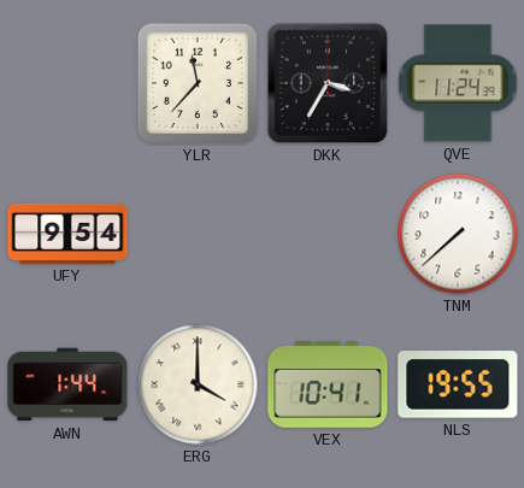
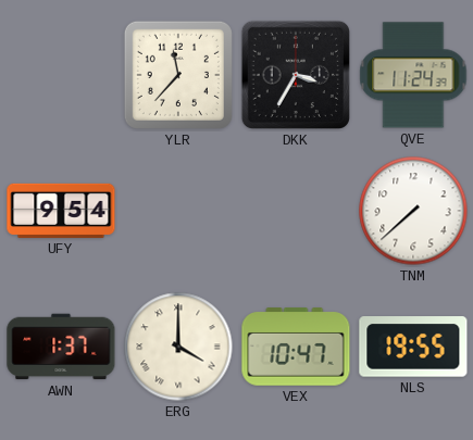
AWN: 1:44 -> 1:37
VEX: 10:41 -> 10:47
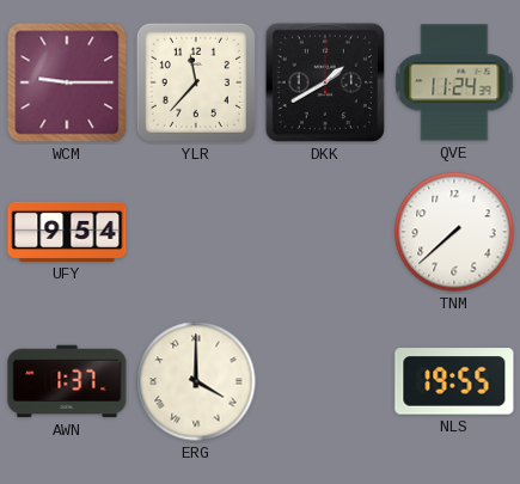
WCM: none -> 9:15
DKK: 3:35 -> 1:40
VEX: 10:47 -> none
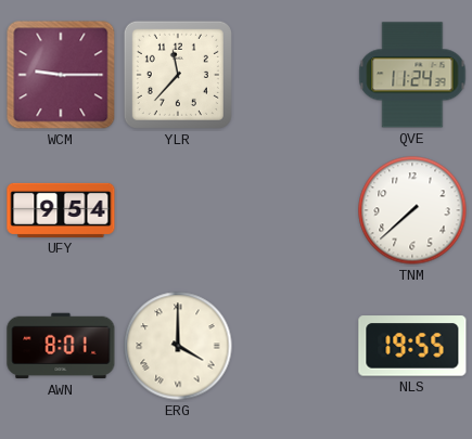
DKK: 1:40 -> none
AWN: 1:37 -> 8:01
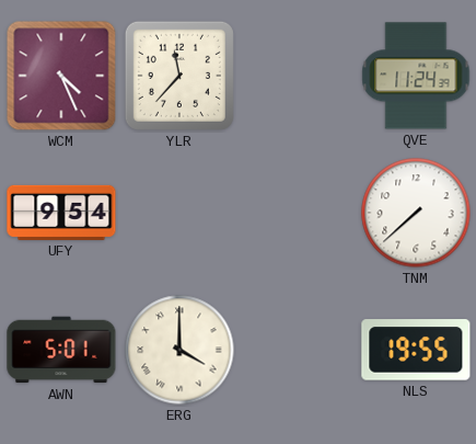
WCM: 9:15 -> 4:26
AWN: 8:01 -> 5:01
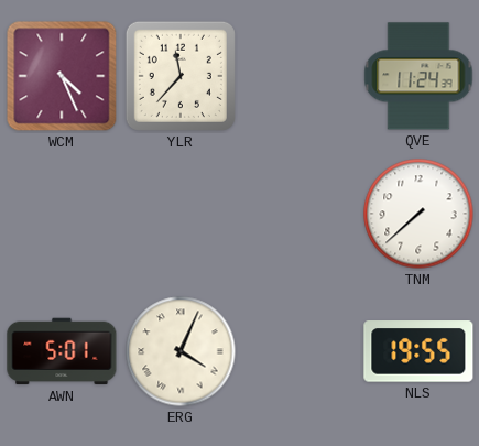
UFY: 9:54 -> none
ERG: 4:00 -> 4:04
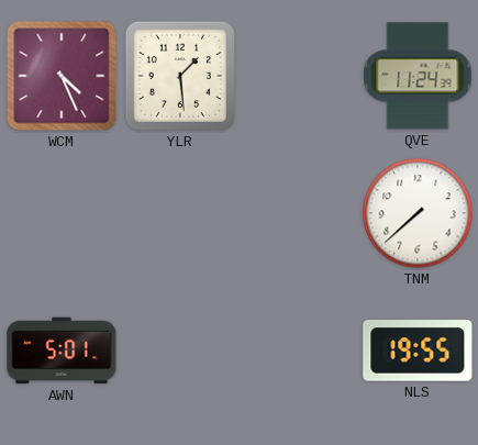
YLR: 11:37 -> 1:29
ERG: 4:04 -> none
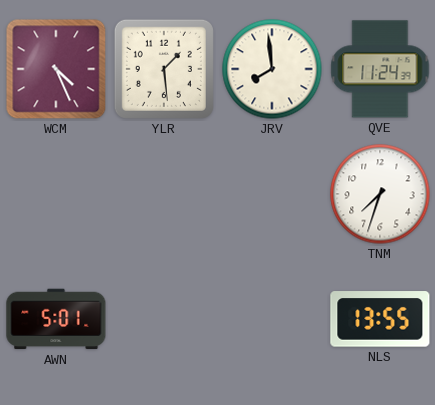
JRV: none -> 7:59
TNM: 7:38 -> 7:33
NLS: 19:55 -> 13:55
